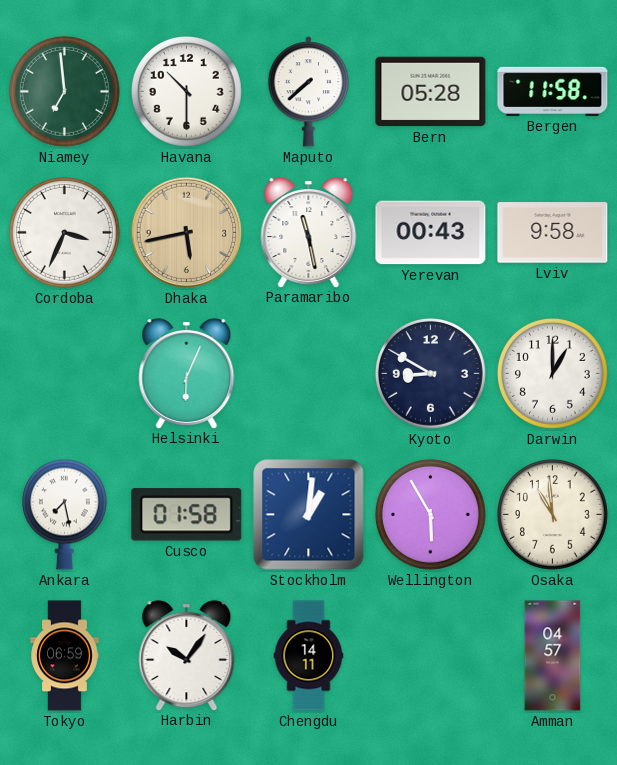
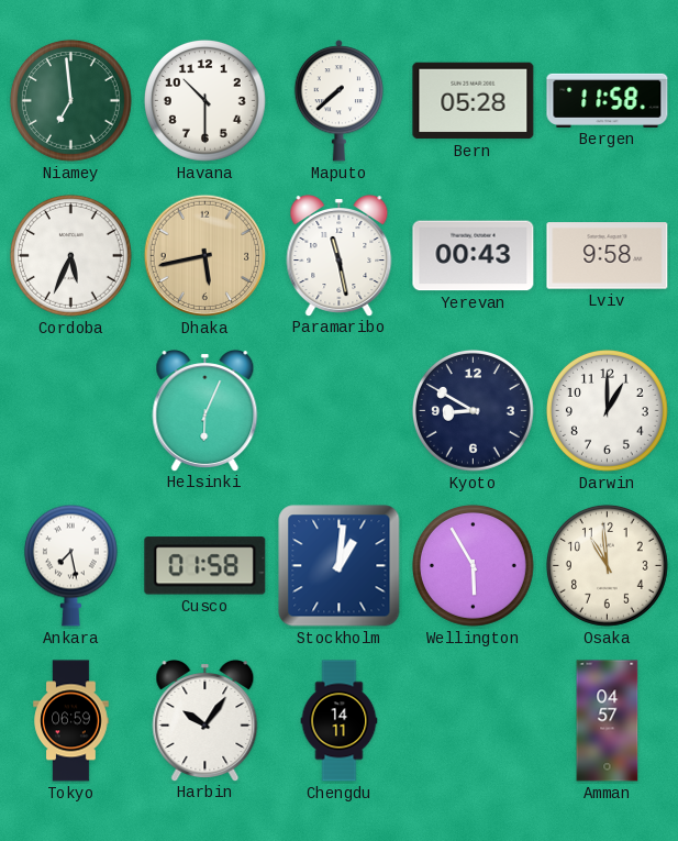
Cordoba: 3:34 -> 5:34
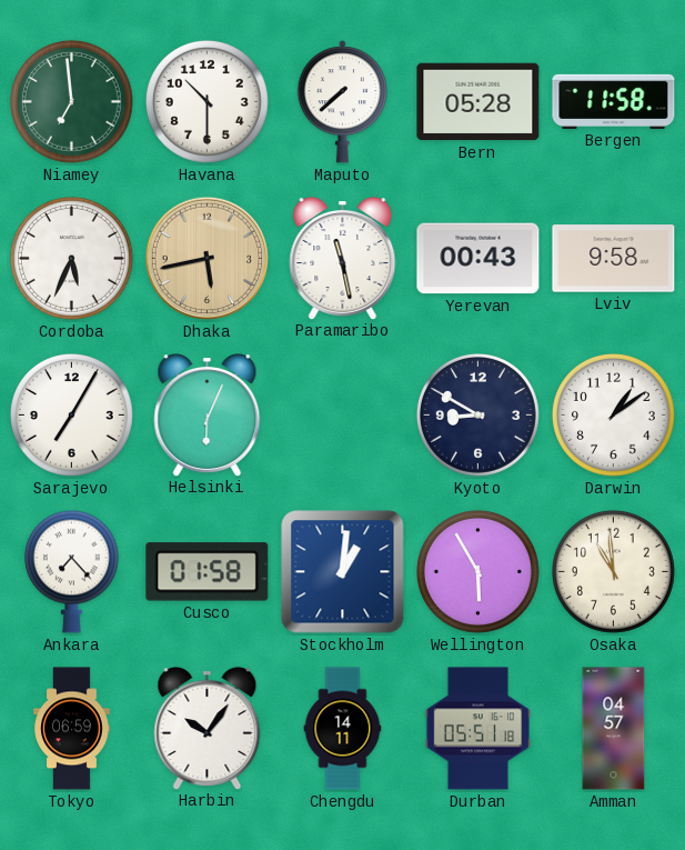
Sarajevo: none -> 7:05
Darwin: 1:00 -> 1:09
Ankara: 7:28 -> 7:23
Durban: none -> 05:51
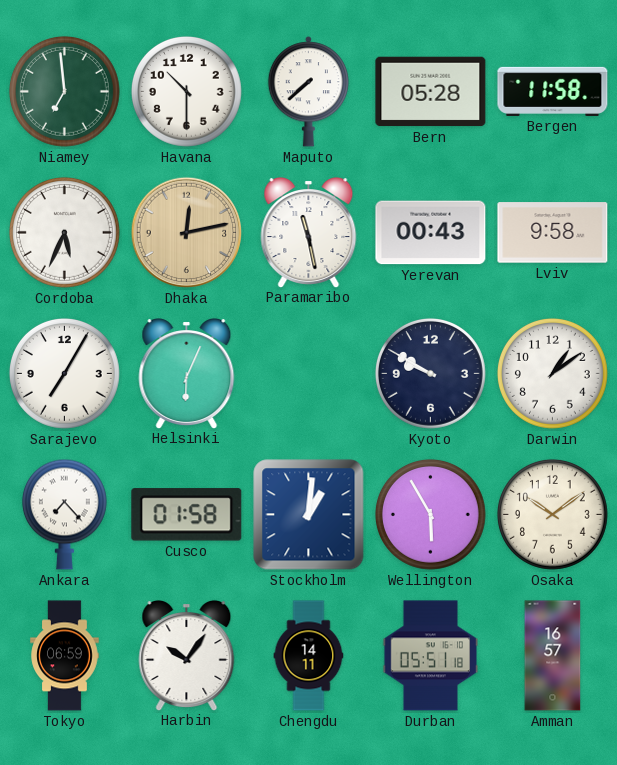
Dhaka: 5:43 -> 12:13
Kyoto: 8:50 -> 9:50
Osaka: 10:59 -> 10:09
Amman: 04:57 -> 16:57
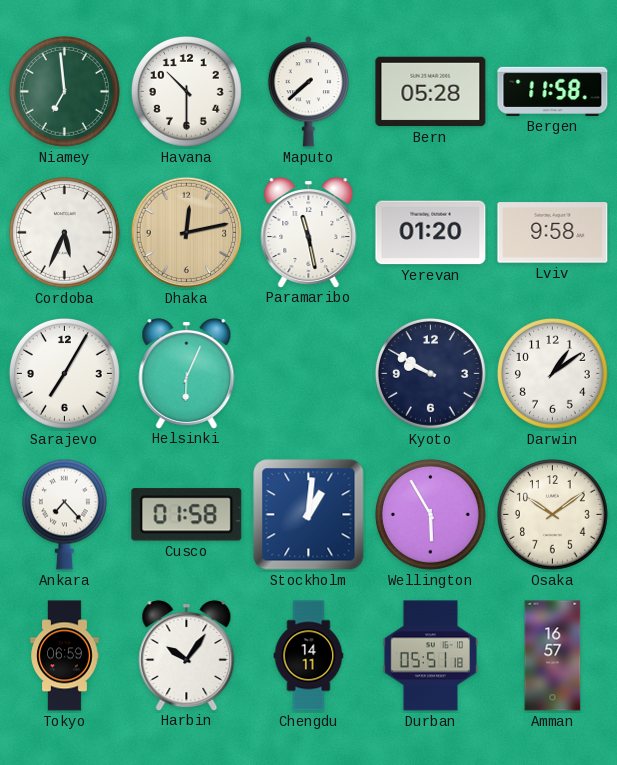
Yerevan: 00:43 -> 01:20
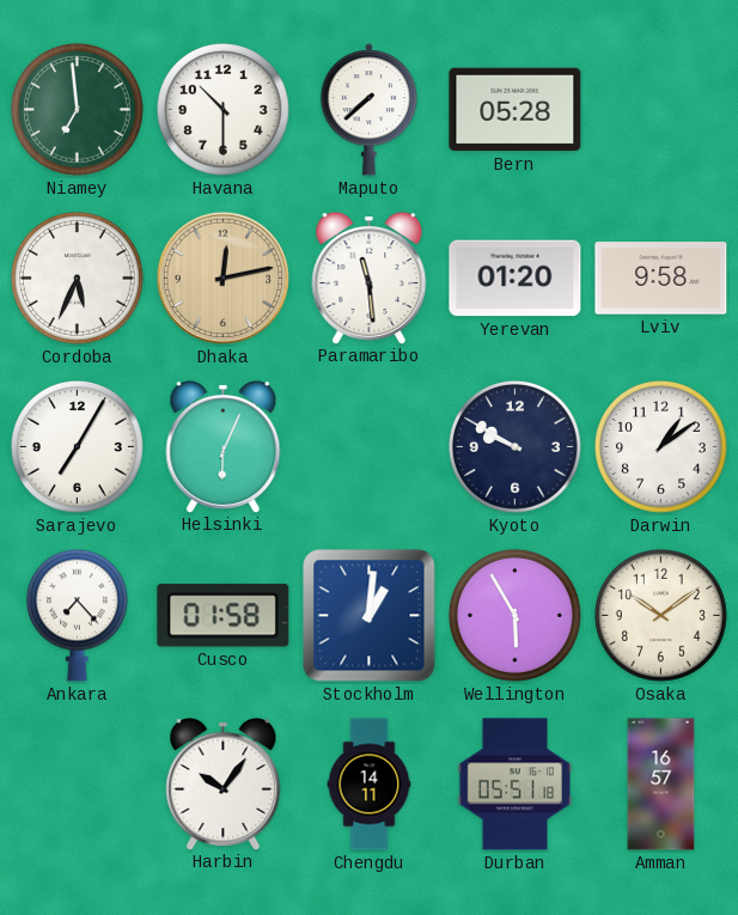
Bergen: 11:58 -> none
Paramaribo: 11:28 -> 11:29
Tokyo: 06:59 -> none
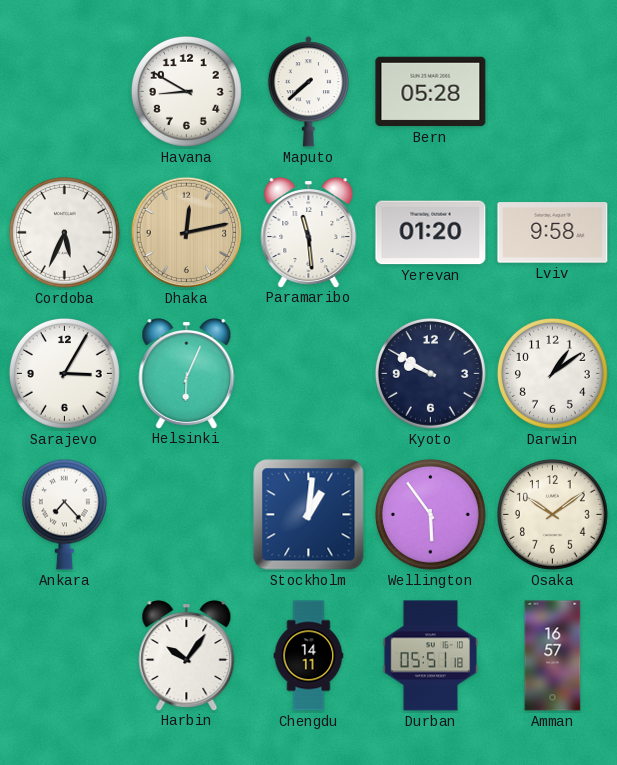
Niamey: 6:59 -> none
Havana: 10:30 -> 8:50
Sarajevo: 7:05 -> 3:05
Cusco: 01:58 -> none
Wellington: 5:55 -> 5:54
